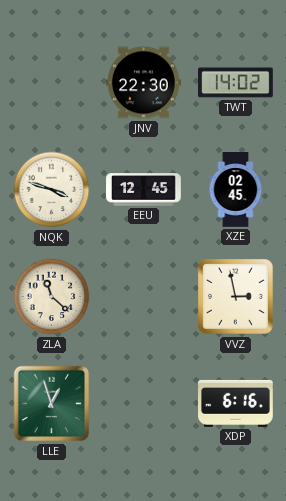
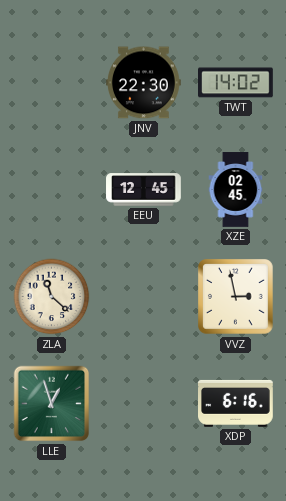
NQK: 3:48 -> none
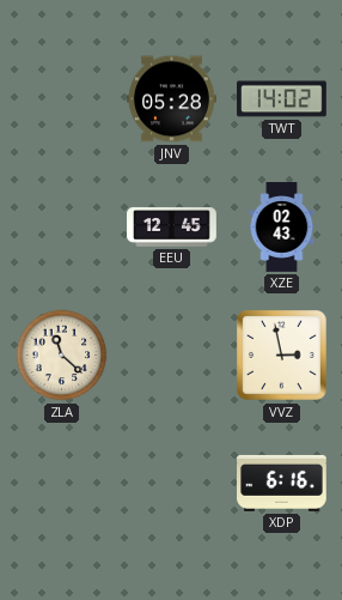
JNV: 22:30 -> 05:28
XZE: 02:45 -> 02:43
LLE: 12:57 -> none
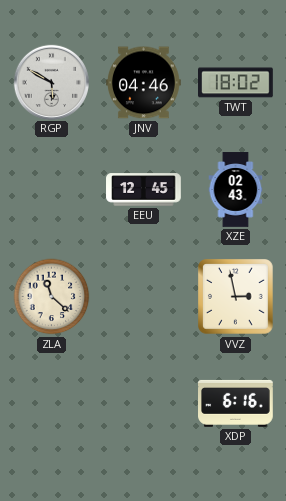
RGP: none -> 5:50
JNV: 05:28 -> 04:46
TWT: 14:02 -> 18:02
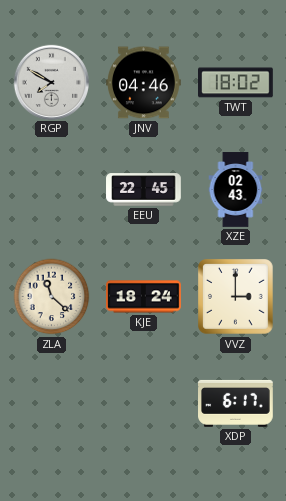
RGP: 5:50 -> 7:50
EEU: 12:45 -> 22:45
KJE: none -> 18:24
VVZ: 2:58 -> 3:00
XDP: 6:16 -> 6:17
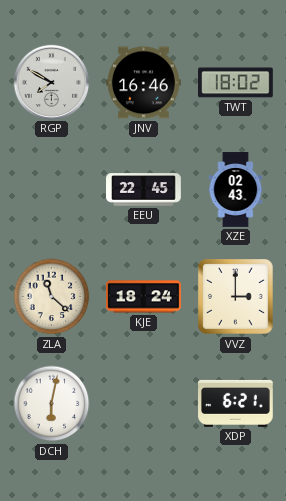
JNV: 04:46 -> 16:46
DCH: none -> 6:02
XDP: 6:17 -> 6:21
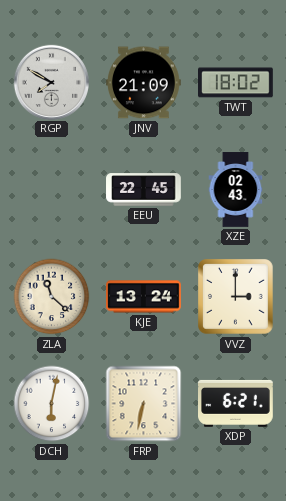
JNV: 16:46 -> 21:09
KJE: 18:24 -> 13:24
FRP: none -> 6:32
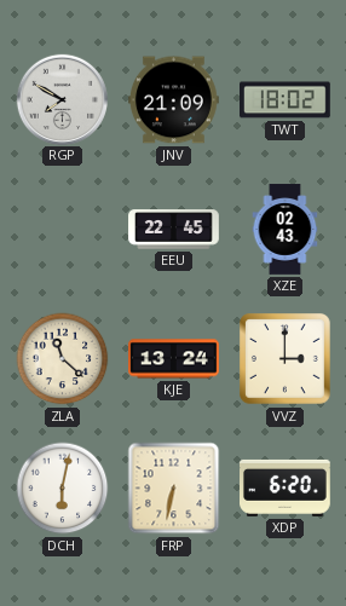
XDP: 6:21 -> 6:20
